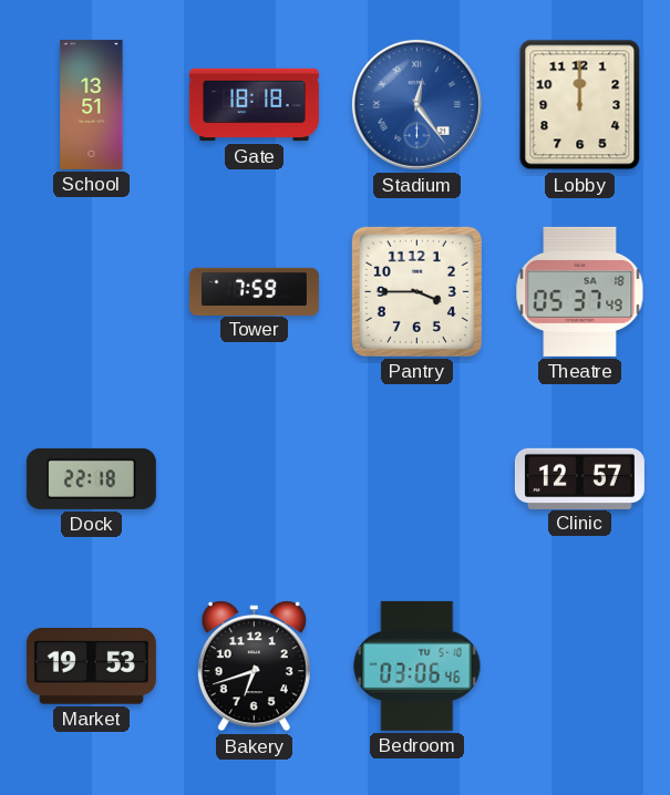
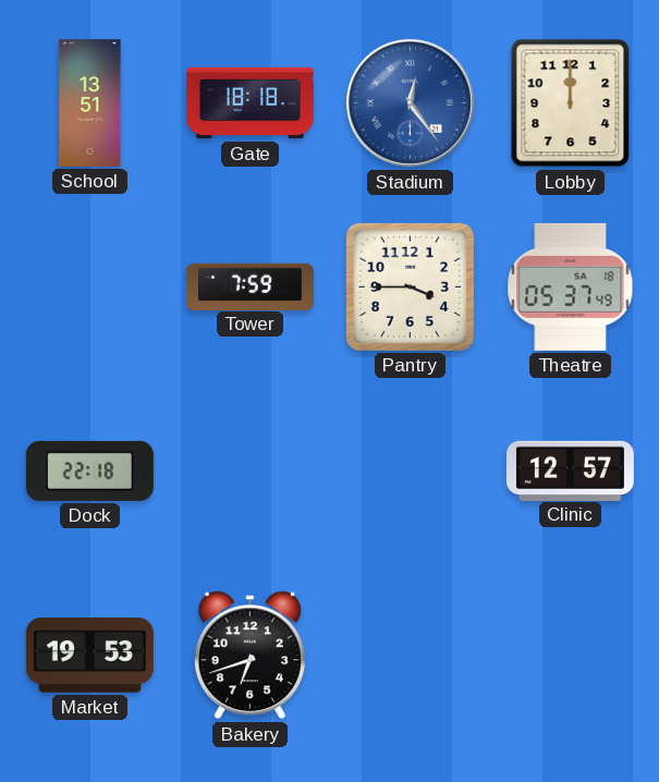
Bedroom: 03:06 -> none
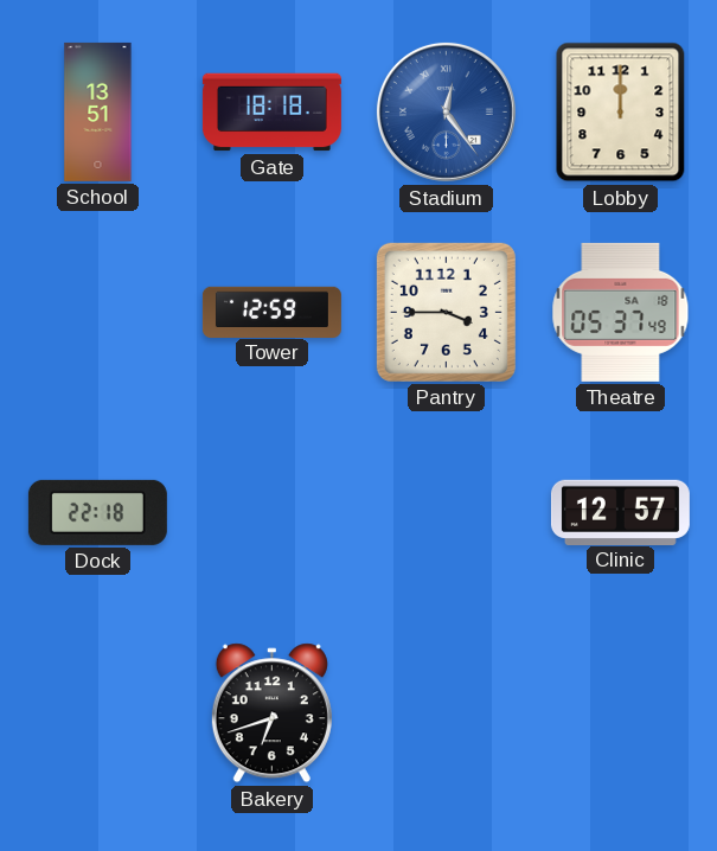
Tower: 7:59 -> 12:59
Market: 19:53 -> none
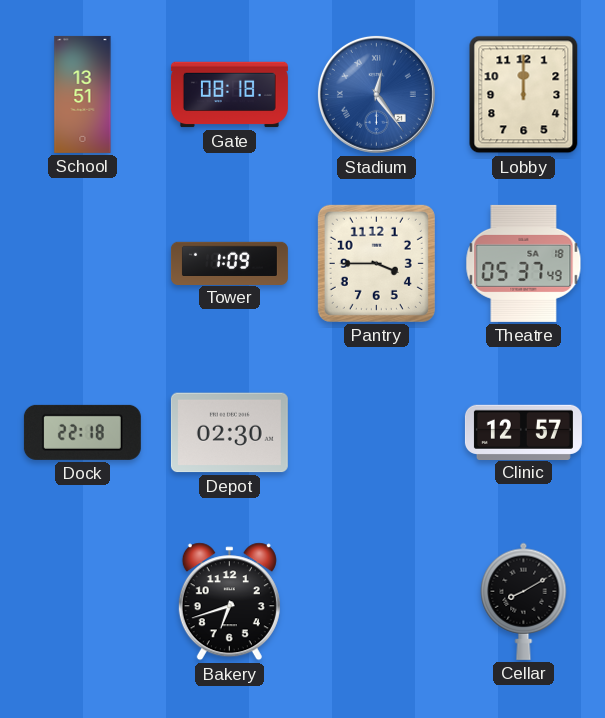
Gate: 18:18 -> 08:18
Tower: 12:59 -> 1:09
Depot: none -> 02:30
Cellar: none -> 8:10
